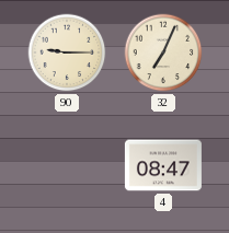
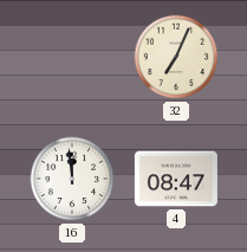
90: 9:15 -> none
16: none -> 11:59
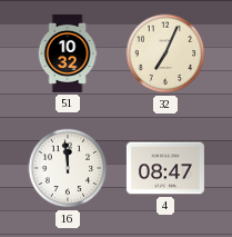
51: none -> 10:32
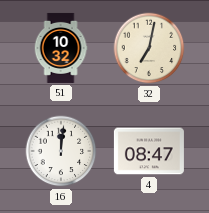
32: 7:04 -> 7:02
16: 11:59 -> 12:01
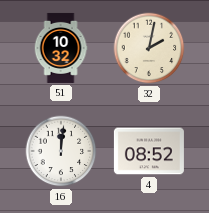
32: 7:02 -> 2:02
4: 08:47 -> 08:52
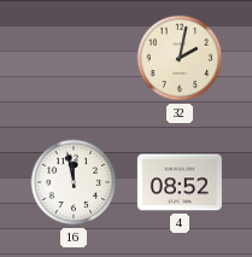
51: 10:32 -> none
16: 12:01 -> 11:58
